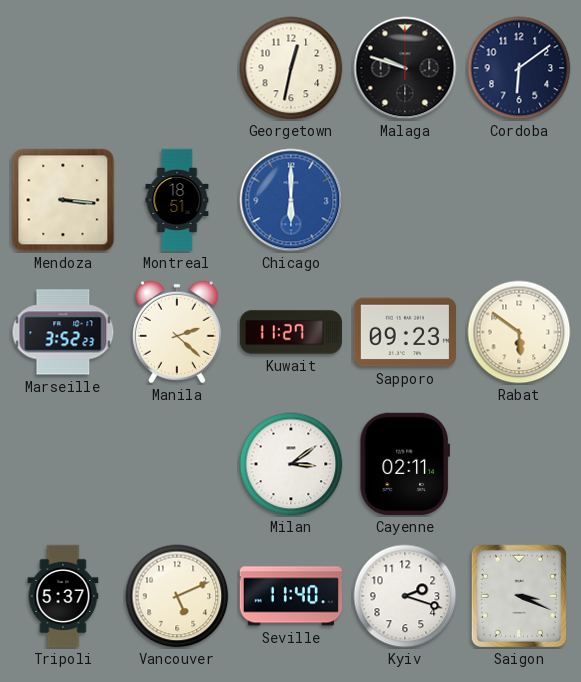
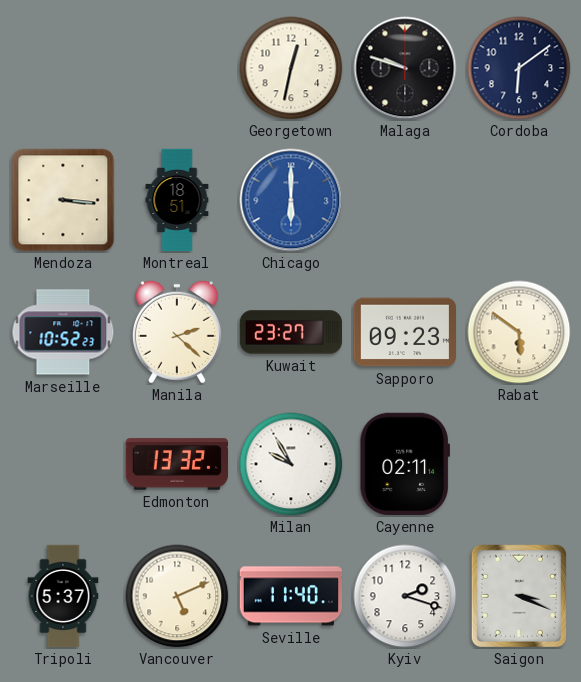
Marseille: 3:52 -> 10:52
Kuwait: 11:27 -> 23:27
Edmonton: none -> 13:32
Milan: 3:09 -> 9:55
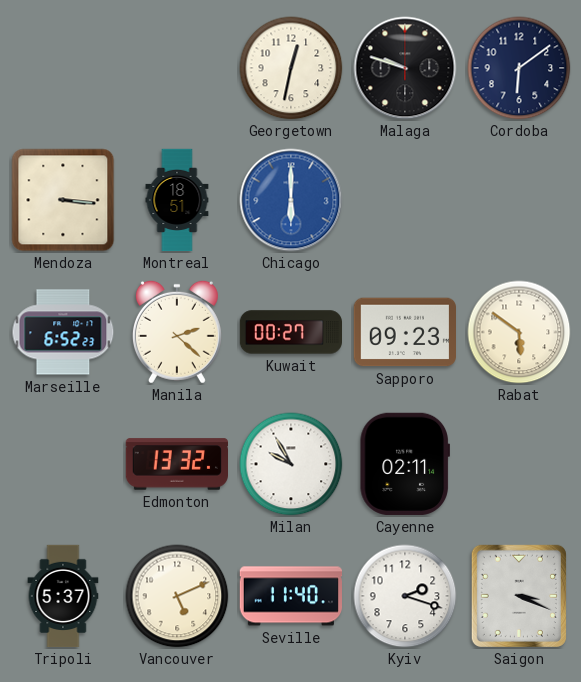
Marseille: 10:52 -> 6:52
Kuwait: 23:27 -> 00:27
